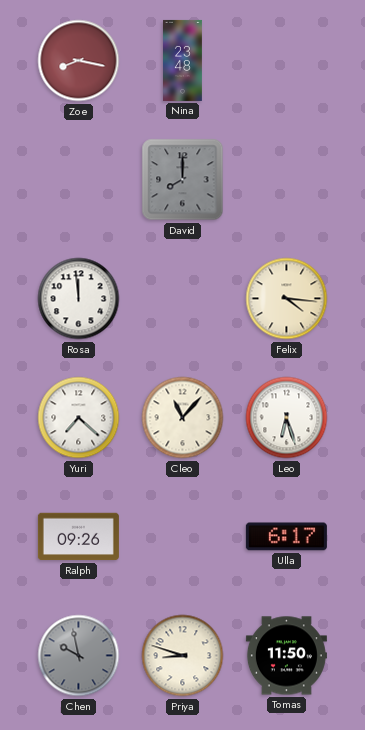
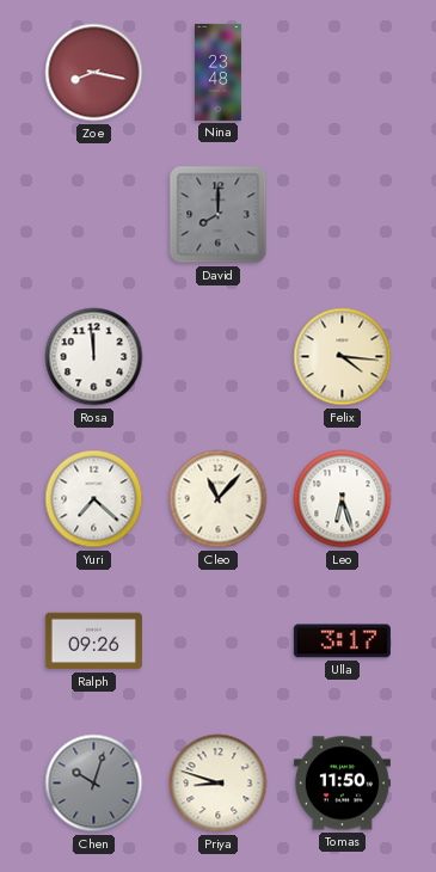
Ulla: 6:17 -> 3:17
Chen: 9:58 -> 10:03
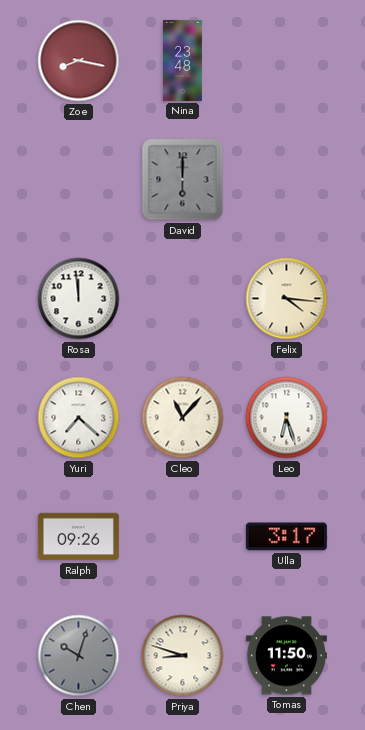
David: 8:00 -> 6:00
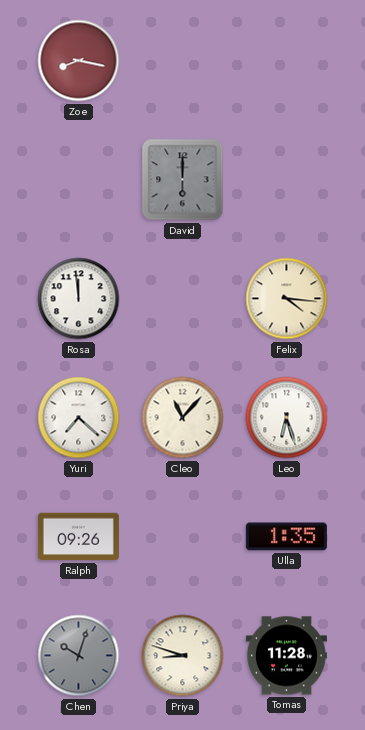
Nina: 23:48 -> none
Ulla: 3:17 -> 1:35
Tomas: 11:50 -> 11:28
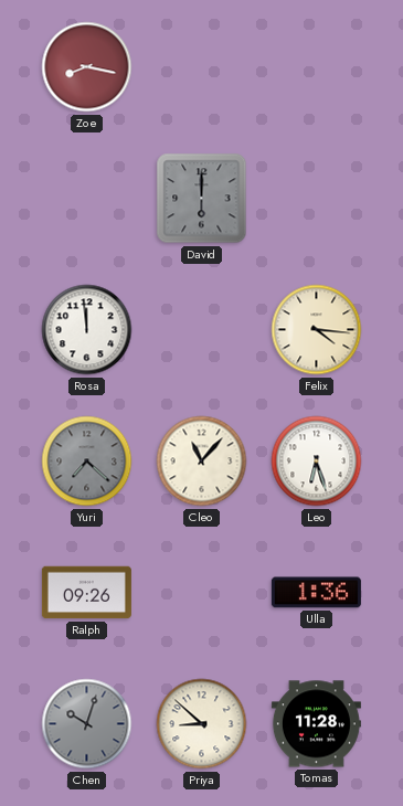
Yuri dial: white -> grey
Ulla: 1:35 -> 1:36
Priya: 8:48 -> 8:52
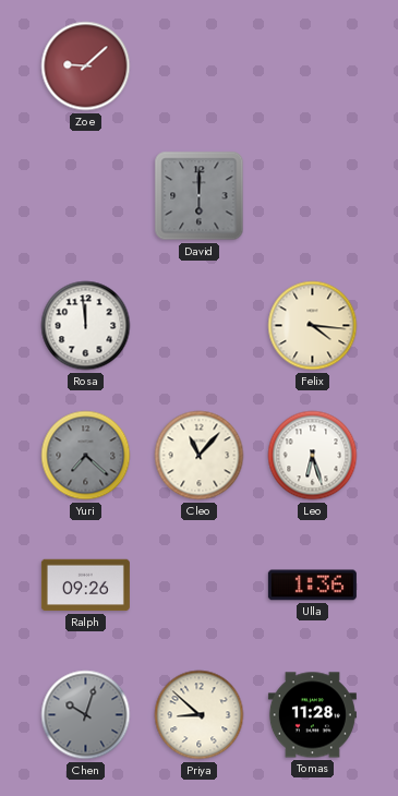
Zoe: 8:17 -> 9:08
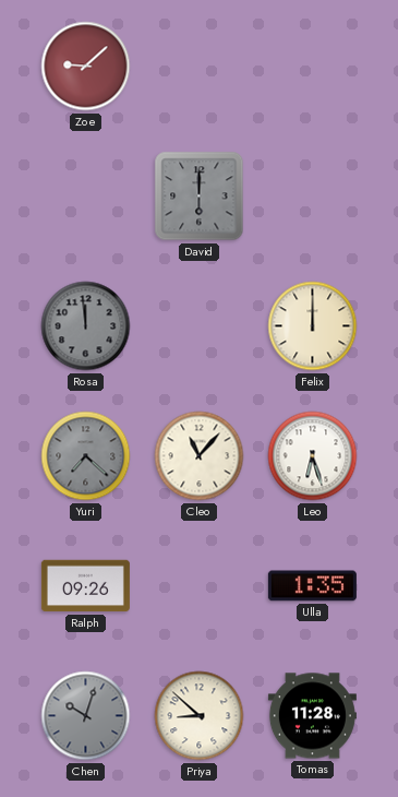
Rosa dial: white -> grey
Felix: 4:16 -> 12:00
Ulla: 1:36 -> 1:35
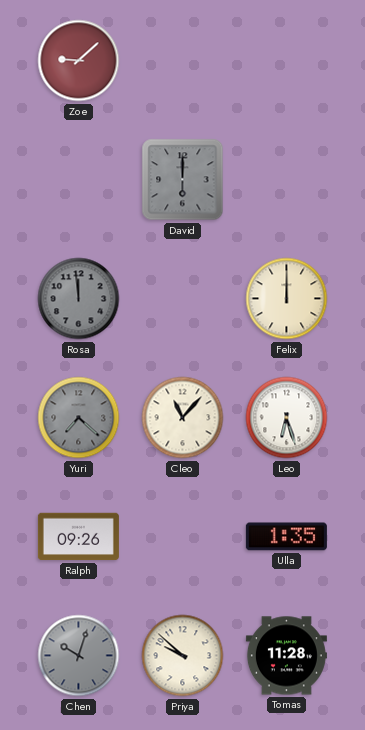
Priya: 8:52 -> 9:52
